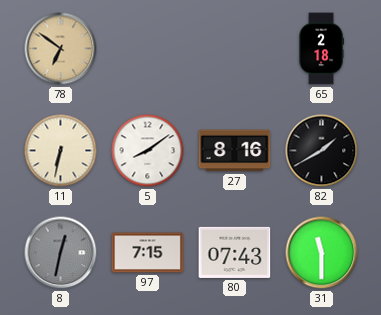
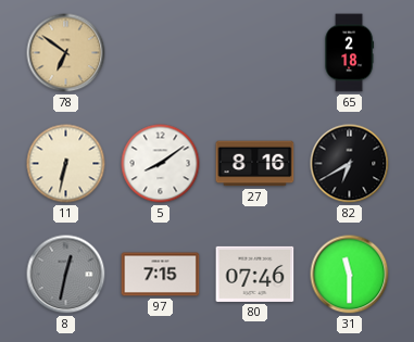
82: 1:40 -> 6:40
80: 07:43 -> 07:46
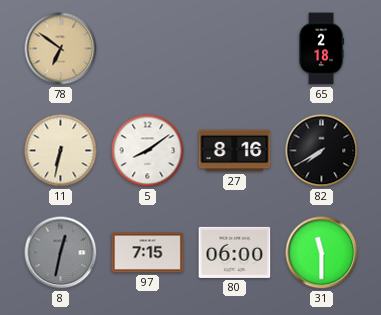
82: 6:40 -> 7:40
80: 07:46 -> 06:00
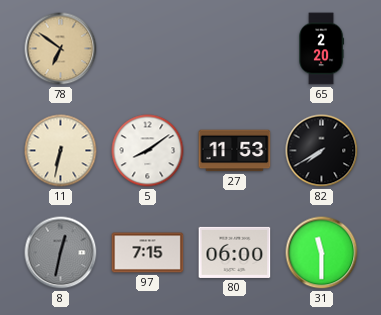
65: 2:18 -> 2:20
27: 8:16 -> 11:53
